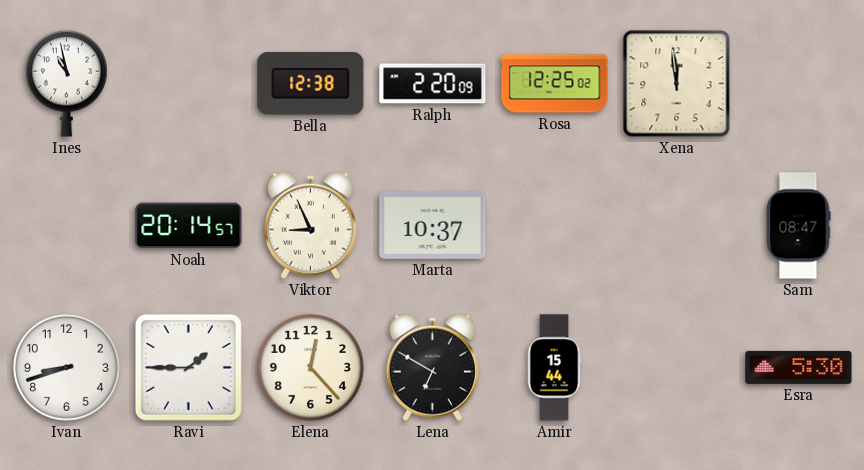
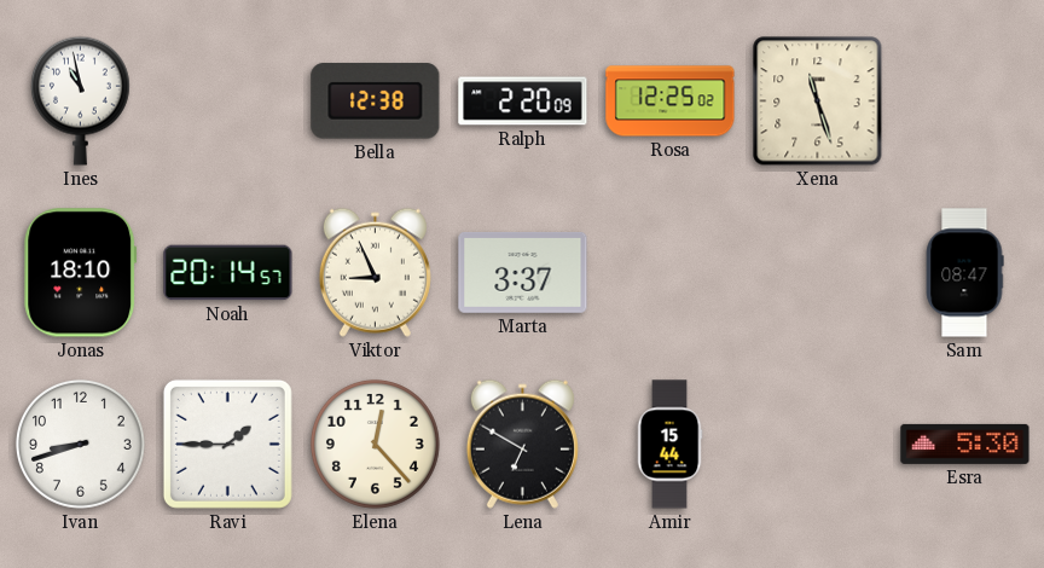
Xena: 11:59 -> 11:27
Jonas: none -> 18:10
Marta: 10:37 -> 3:37
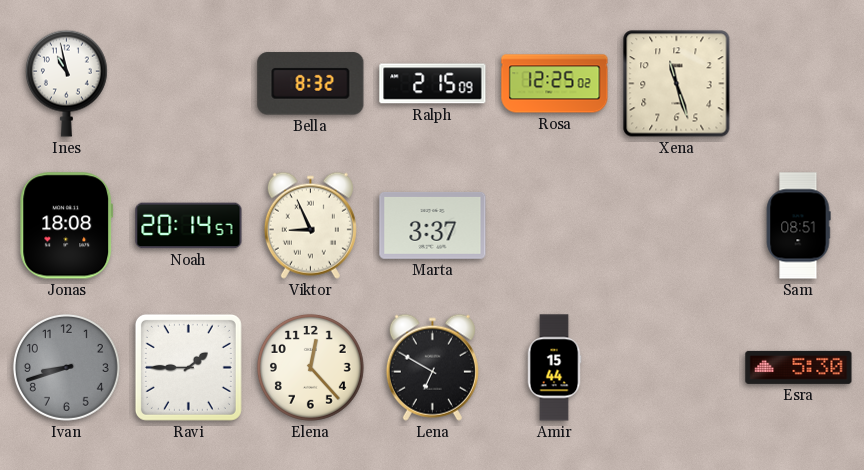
Bella: 12:38 -> 8:32
Ralph: 2:20 -> 2:15
Jonas: 18:10 -> 18:08
Sam: 08:47 -> 08:51
Ivan dial: white -> grey
